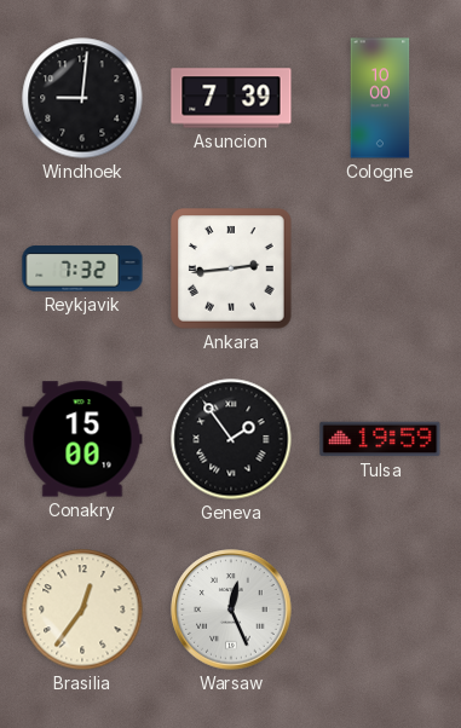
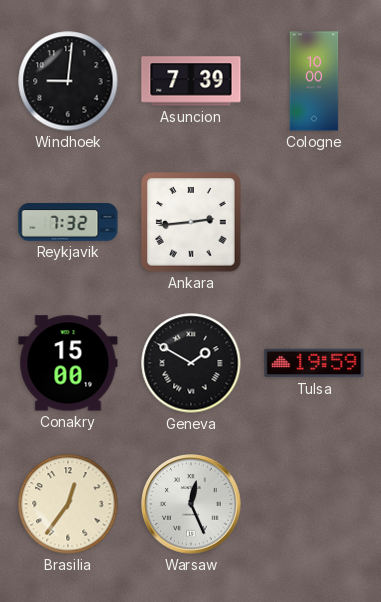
Geneva: 1:54 -> 1:50
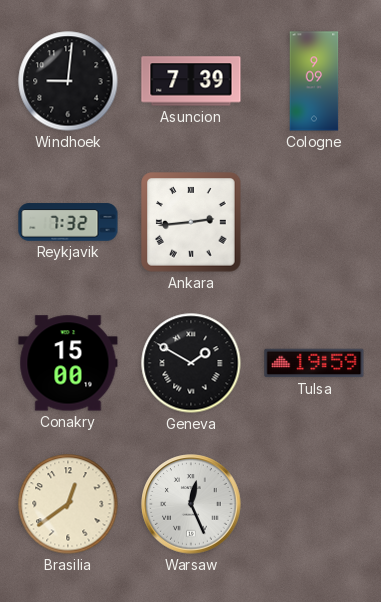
Cologne: 10:00 -> 9:09
Brasilia: 12:36 -> 12:39
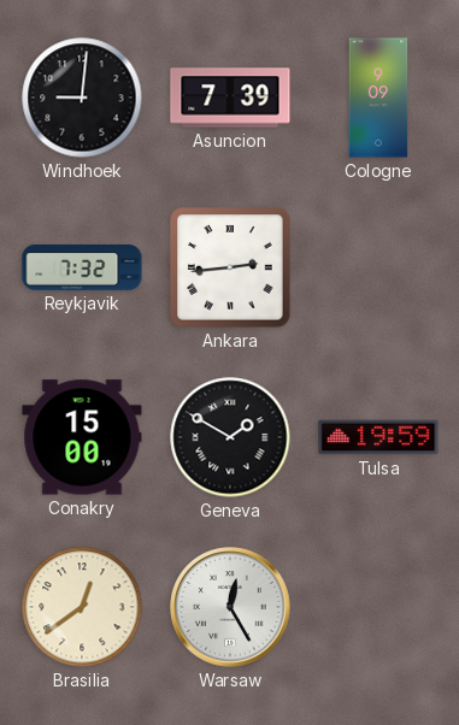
Warsaw: 12:26 -> 12:25
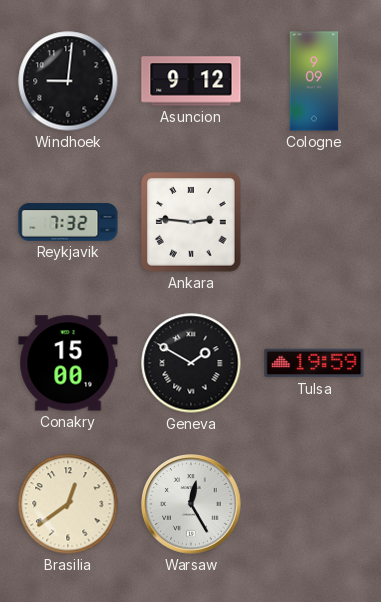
Asuncion: 7:39 -> 9:12
Ankara: 2:44 -> 2:46
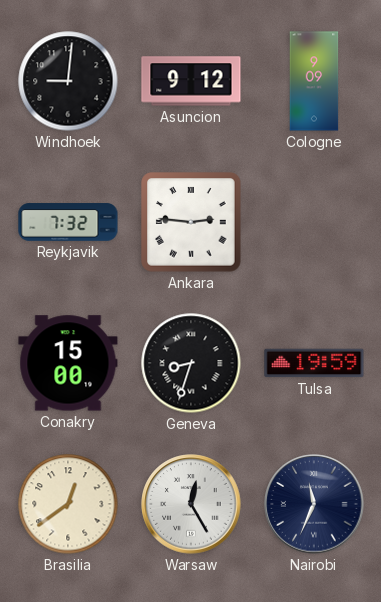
Geneva: 1:50 -> 8:33
Nairobi: none -> 11:34
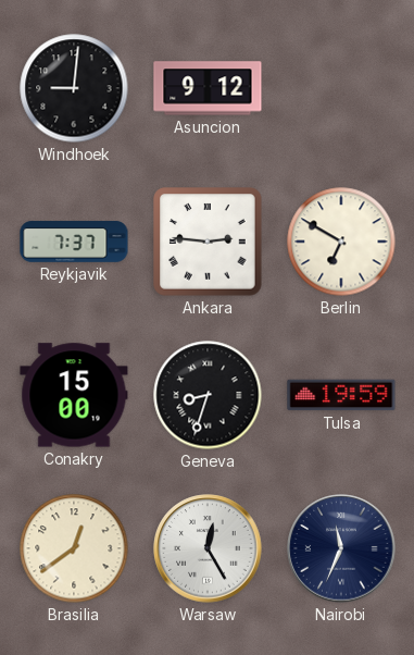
Cologne: 9:09 -> none
Reykjavik: 7:32 -> 7:37
Berlin: none -> 6:50
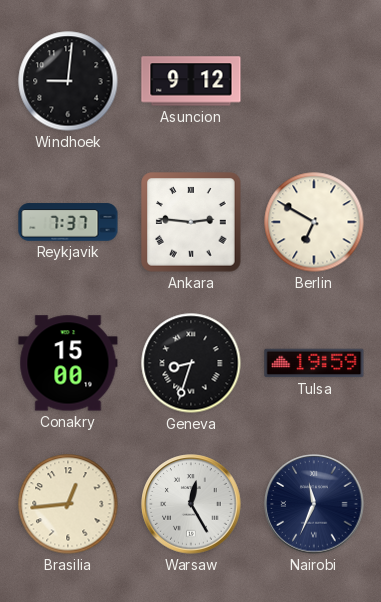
Brasilia: 12:39 -> 12:44
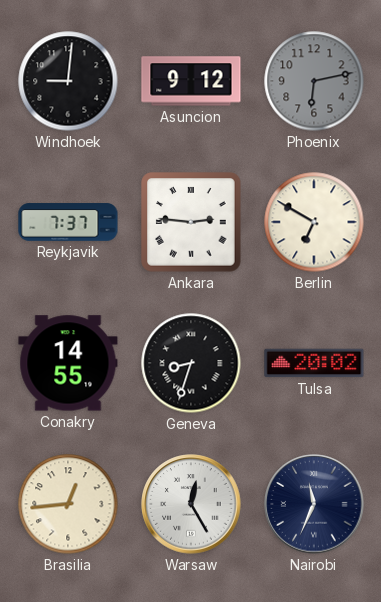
Phoenix: none -> 6:13
Conakry: 15:00 -> 14:55
Tulsa: 19:59 -> 20:02
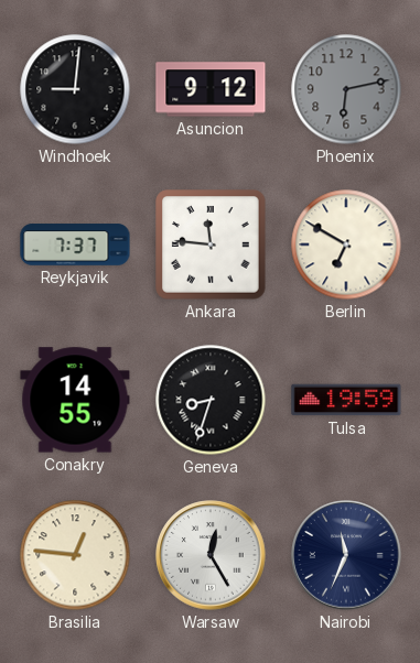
Ankara: 2:46 -> 11:46
Tulsa: 20:02 -> 19:59
Brasilia: 12:44 -> 12:46
